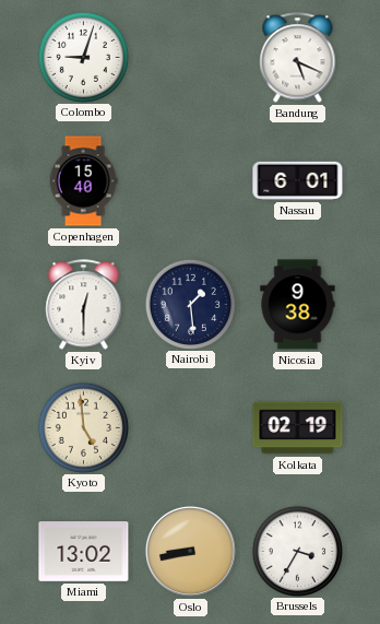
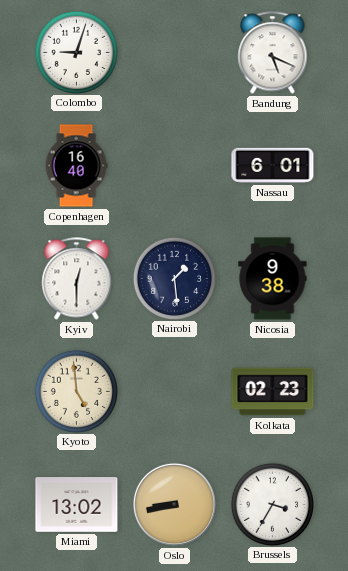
Copenhagen: 15:40 -> 16:40
Kolkata: 02:19 -> 02:23
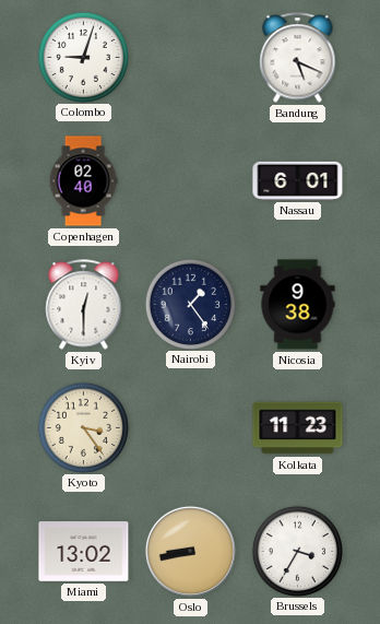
Copenhagen: 16:40 -> 02:40
Nairobi: 1:29 -> 1:24
Kyoto: 4:59 -> 3:24
Kolkata: 02:23 -> 11:23
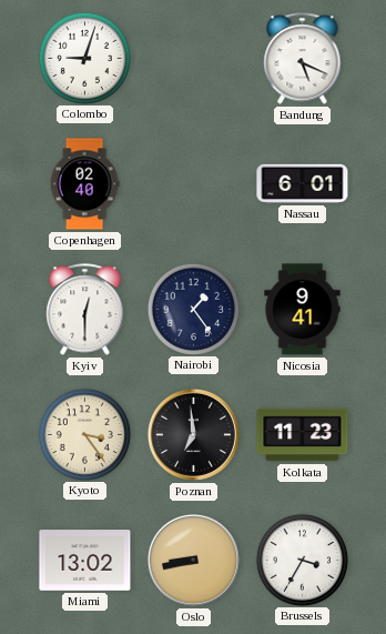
Nicosia: 9:38 -> 9:41
Poznan: none -> 6:59
